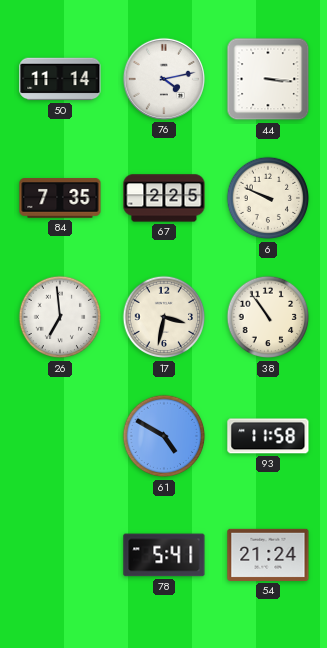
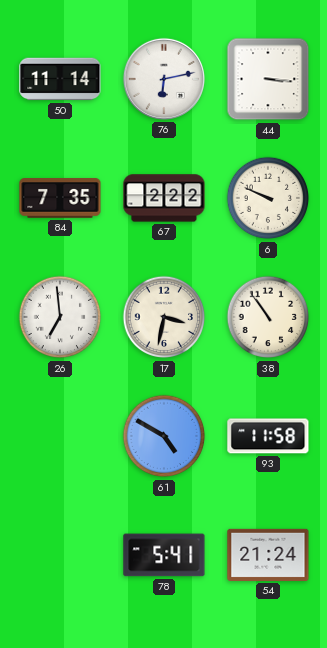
76: 4:13 -> 6:13
67: 2:25 -> 2:22
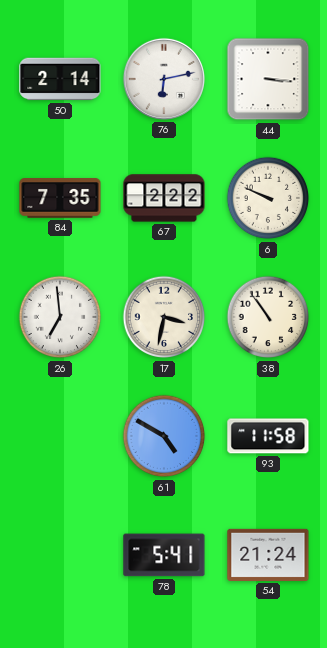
50: 11:14 -> 2:14
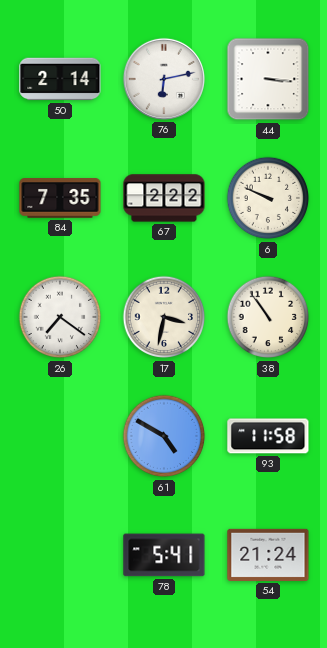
26: 6:59 -> 7:21
